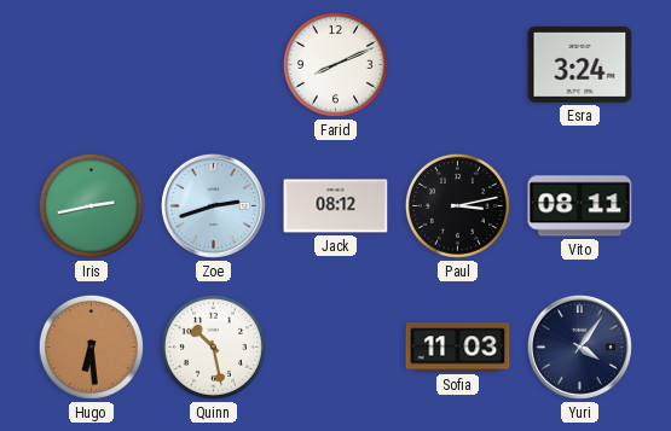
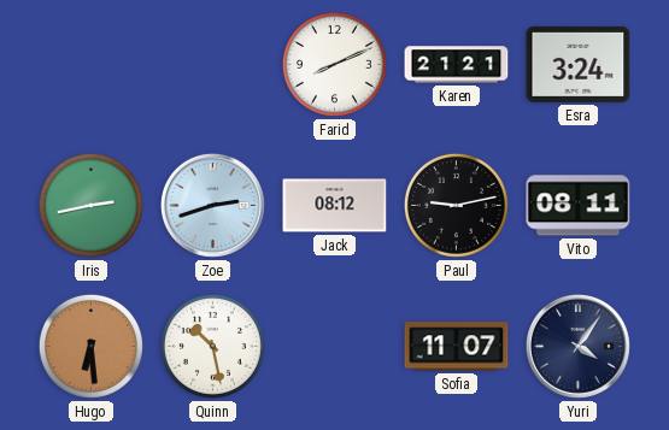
Karen: none -> 21:21
Paul: 3:13 -> 9:13
Sofia: 11:03 -> 11:07
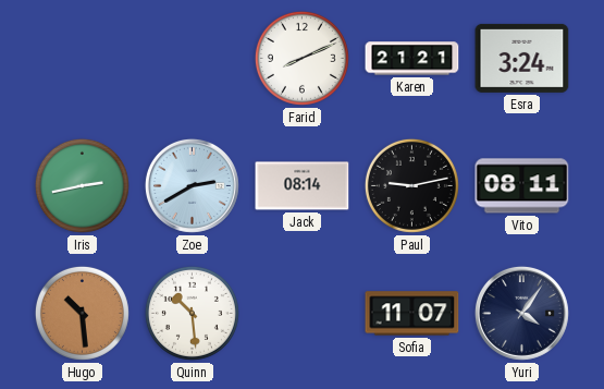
Zoe: 2:42 -> 2:40
Jack: 08:12 -> 08:14
Hugo: 6:29 -> 10:29
Quinn: 10:28 -> 10:29
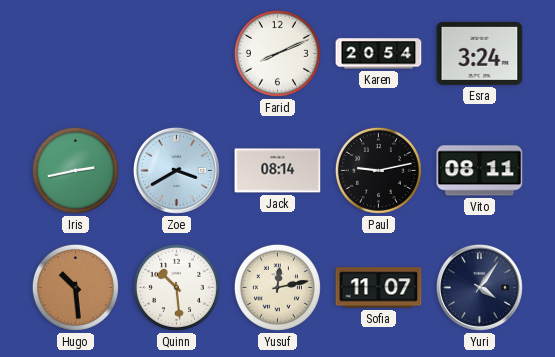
Karen: 21:21 -> 20:54
Zoe: 2:40 -> 3:40
Yusuf: none -> 12:13
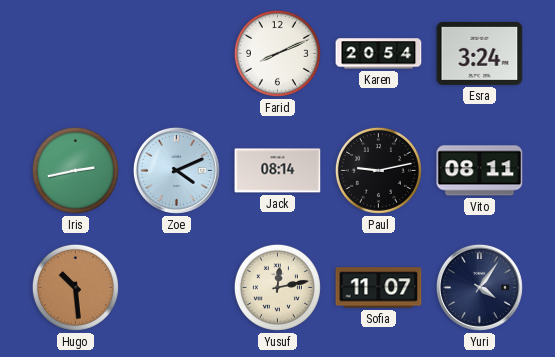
Zoe: 3:40 -> 4:11
Quinn: 10:29 -> none
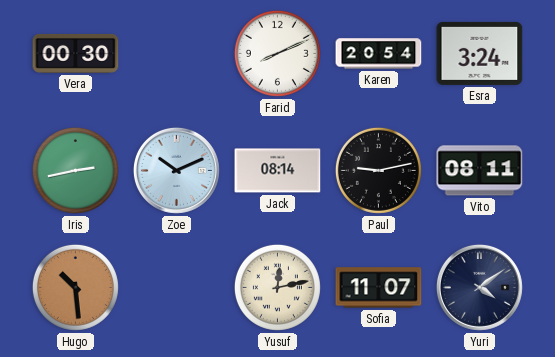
Vera: none -> 00:30
Zoe: 4:11 -> 10:11
Yuri: 4:06 -> 4:09
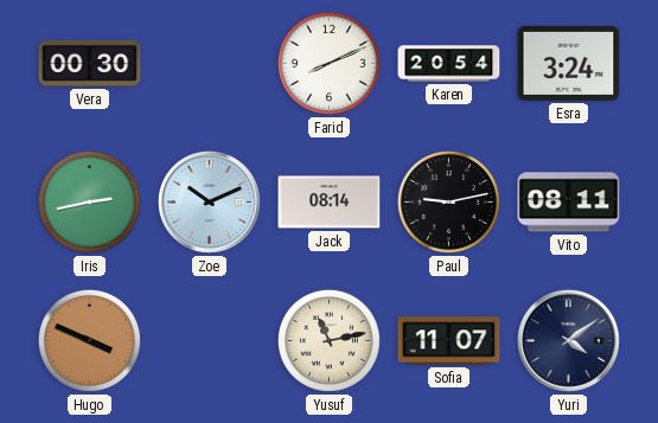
Hugo: 10:29 -> 3:49
Yusuf: 12:13 -> 11:13
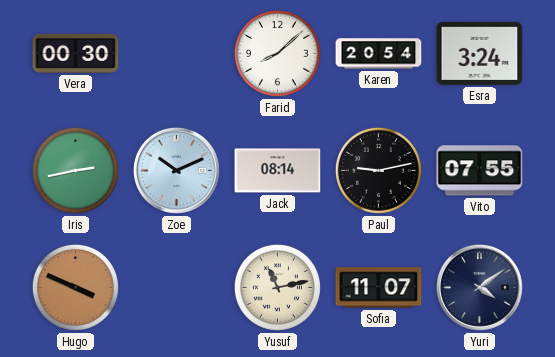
Farid: 8:11 -> 8:08
Vito: 08:11 -> 07:55
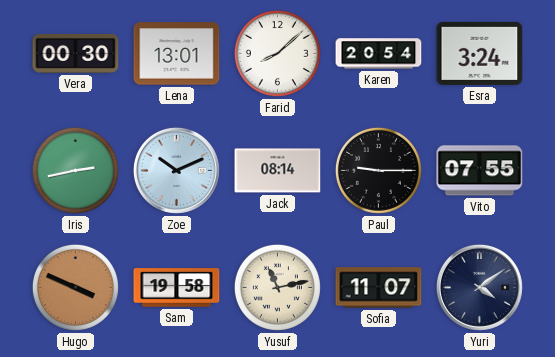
Lena: none -> 13:01
Paul: 9:13 -> 9:15
Sam: none -> 19:58
